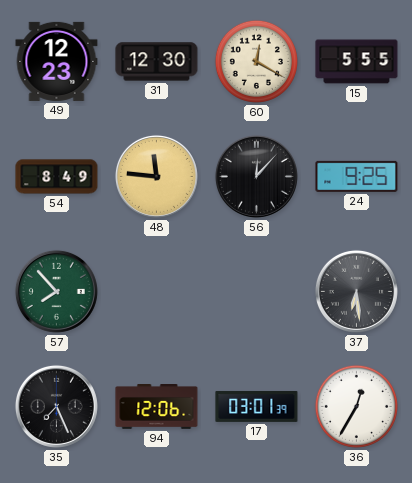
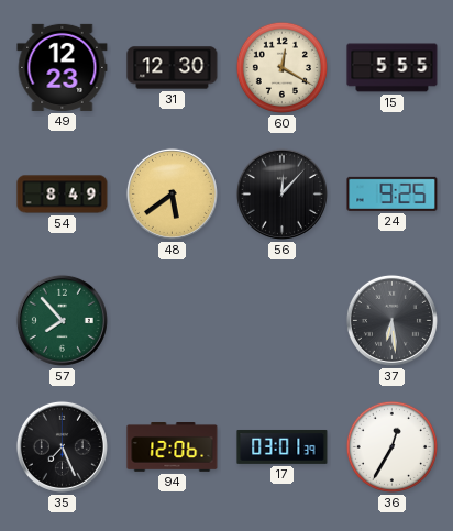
48: 11:46 -> 5:39
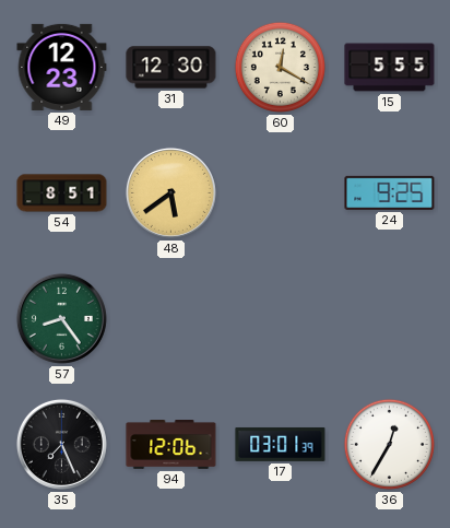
54: 8:49 -> 8:51
56: 12:07 -> none
57: 7:53 -> 8:24
37: 6:29 -> none
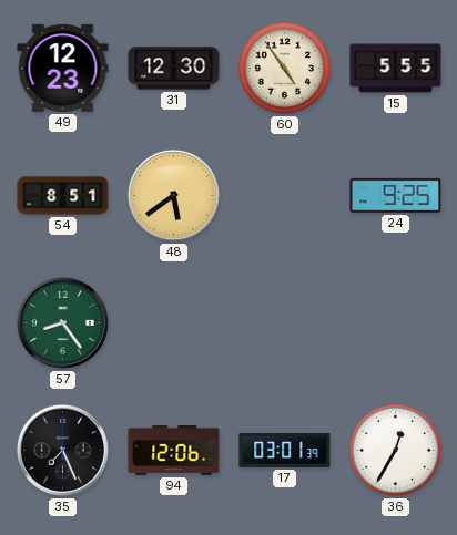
60: 12:20 -> 4:54
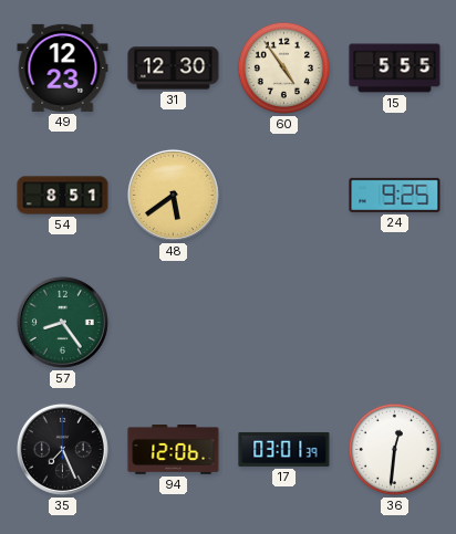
36: 12:35 -> 12:31
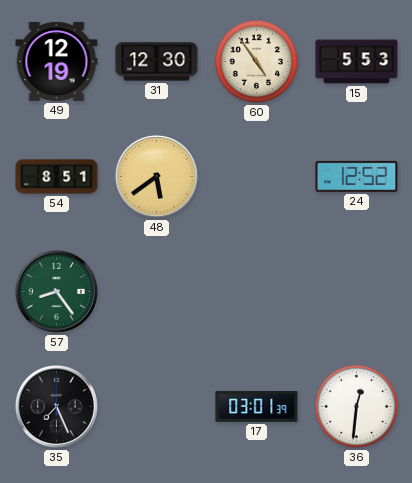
49: 12:23 -> 12:19
15: 5:55 -> 5:53
24: 9:25 -> 12:52
94: 12:06 -> none
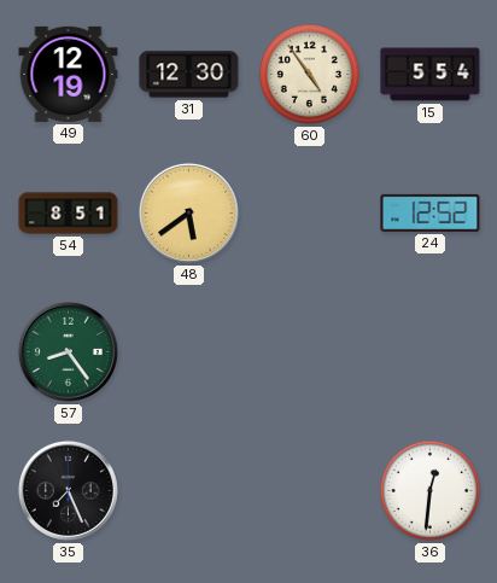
15: 5:53 -> 5:54
17: 03:01 -> none
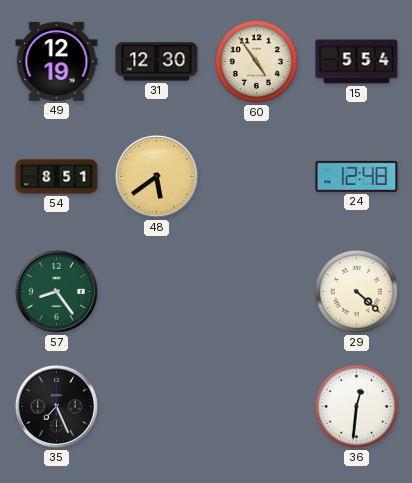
24: 12:52 -> 12:48
29: none -> 4:22
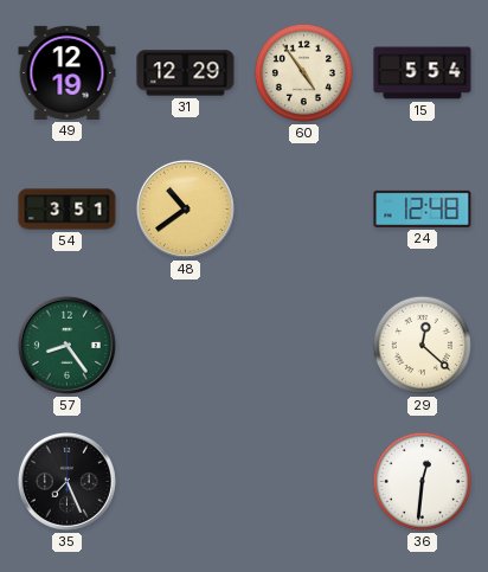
31: 12:30 -> 12:29
54: 8:51 -> 3:51
48: 5:39 -> 10:39
29: 4:22 -> 12:22
